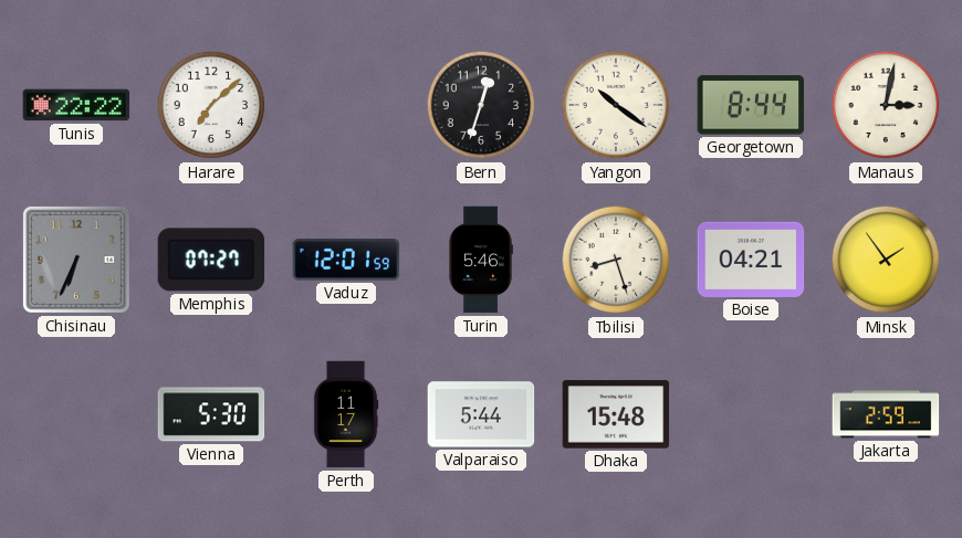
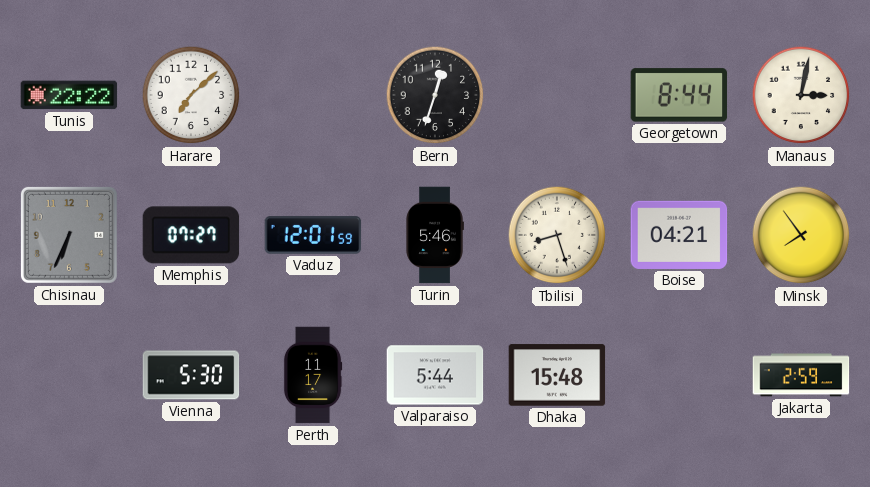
Yangon: 10:21 -> none
Minsk: 1:54 -> 7:54
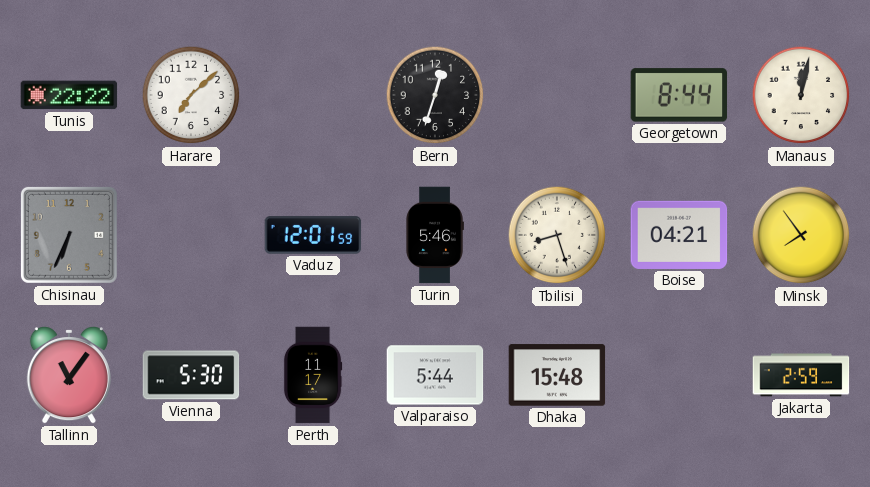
Manaus: 3:02 -> 12:02
Memphis: 07:27 -> none
Tallinn: none -> 11:06
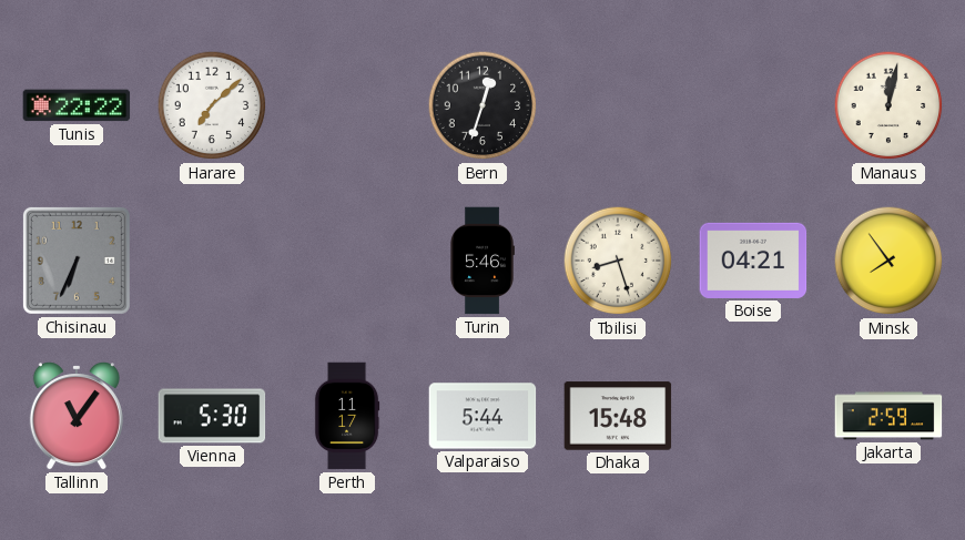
Georgetown: 8:44 -> none
Vaduz: 12:01 -> none
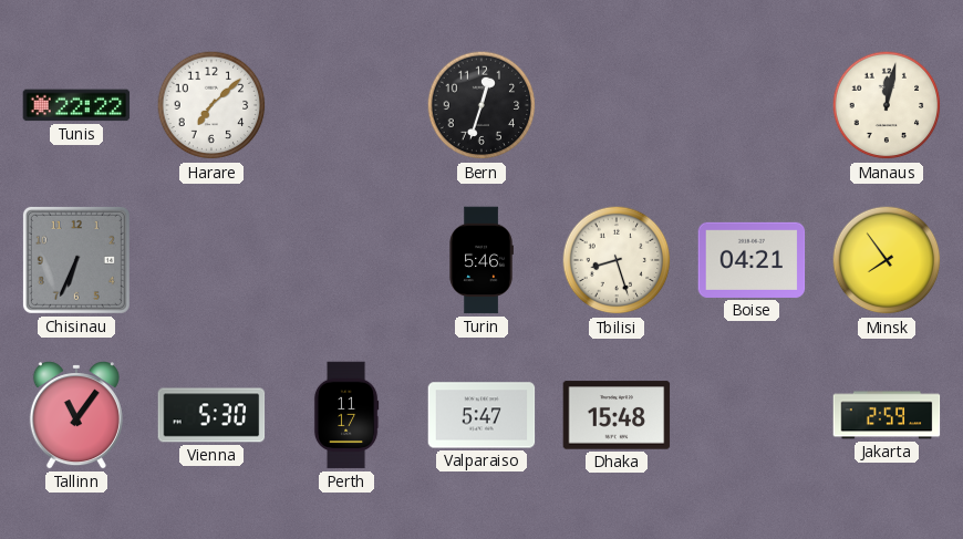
Valparaiso: 5:44 -> 5:47
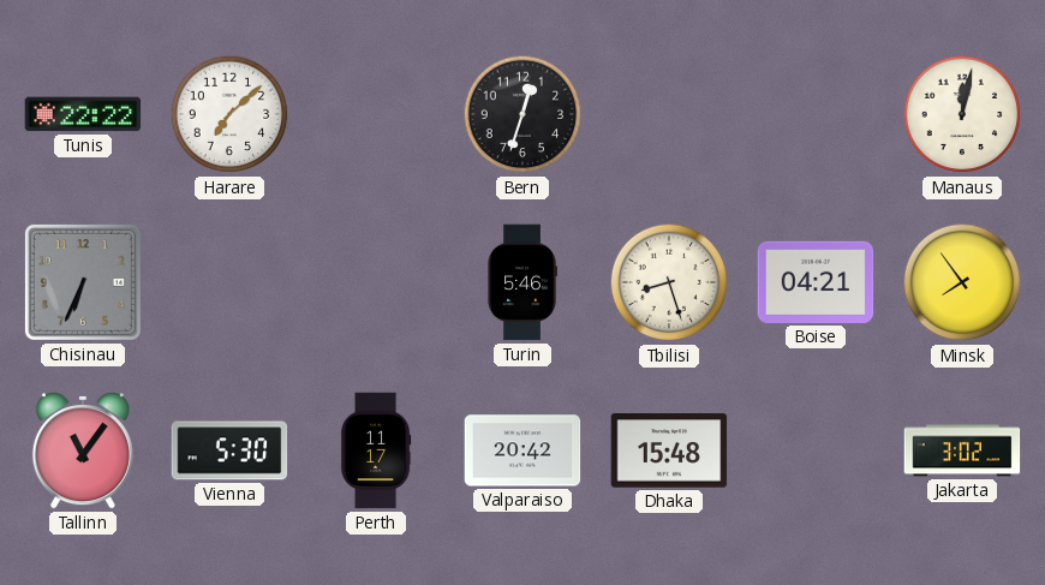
Valparaiso: 5:47 -> 20:42
Jakarta: 2:59 -> 3:02
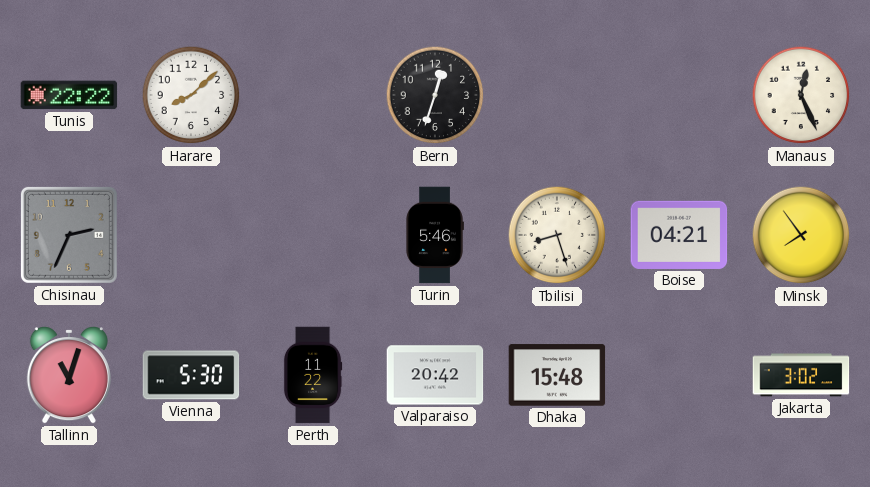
Harare: 7:08 -> 8:08
Manaus: 12:02 -> 12:26
Chisinau: 6:34 -> 2:34
Tallinn: 11:06 -> 11:03
Perth: 11:17 -> 11:22
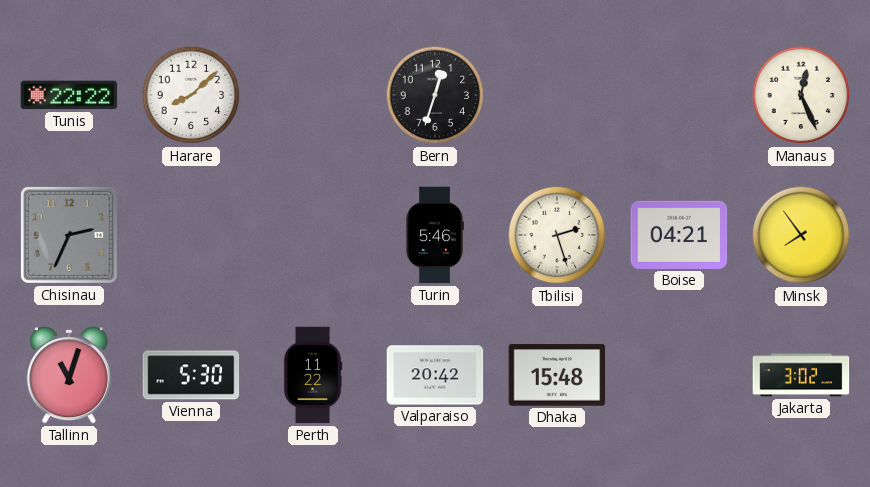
Tbilisi: 8:27 -> 2:27
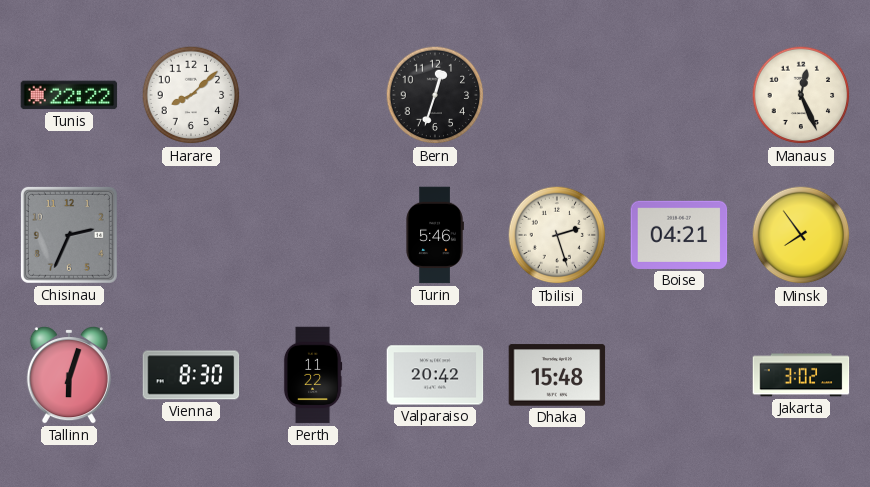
Tallinn: 11:03 -> 6:03
Vienna: 5:30 -> 8:30
